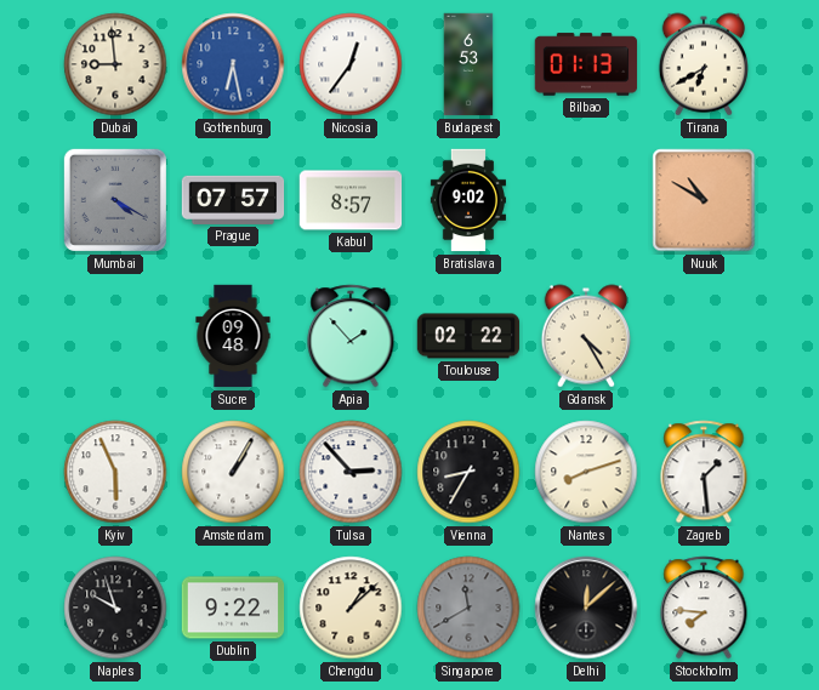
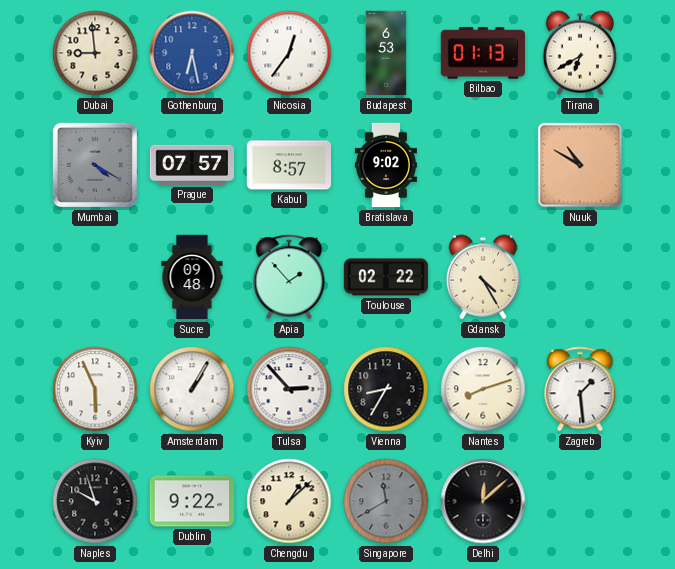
Stockholm: 7:46 -> none
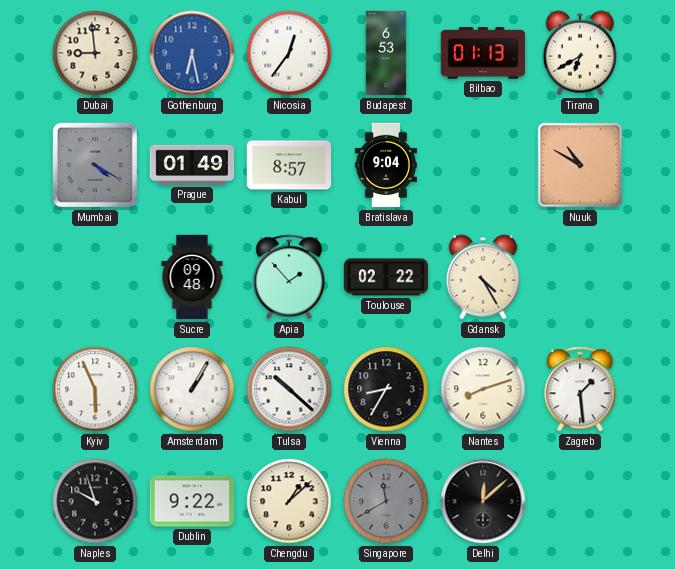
Prague: 07:57 -> 01:49
Bratislava: 9:02 -> 9:04
Tulsa: 2:53 -> 10:22
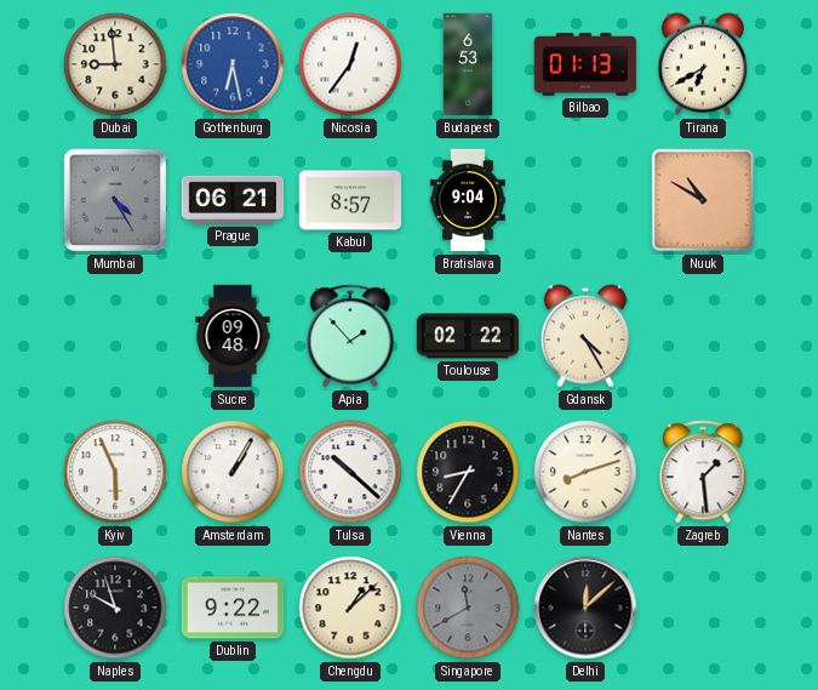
Mumbai: 4:20 -> 4:25
Prague: 01:49 -> 06:21
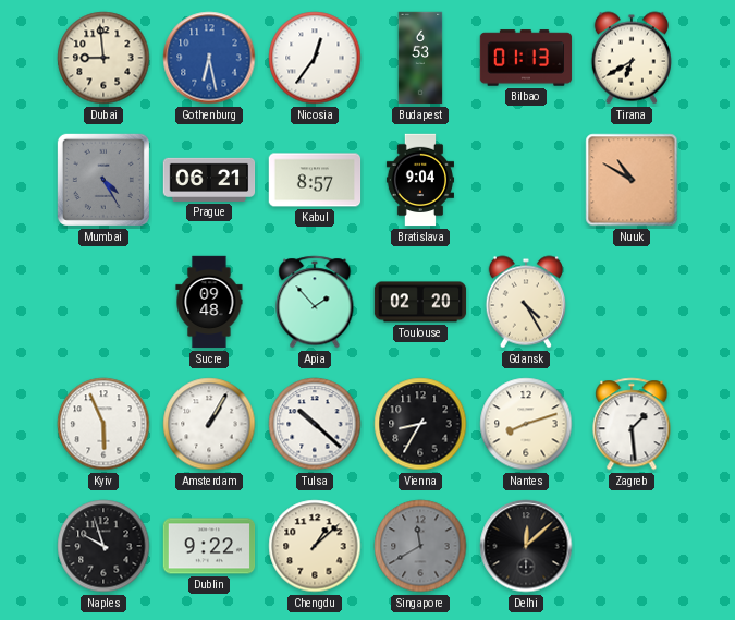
Toulouse: 02:22 -> 02:20
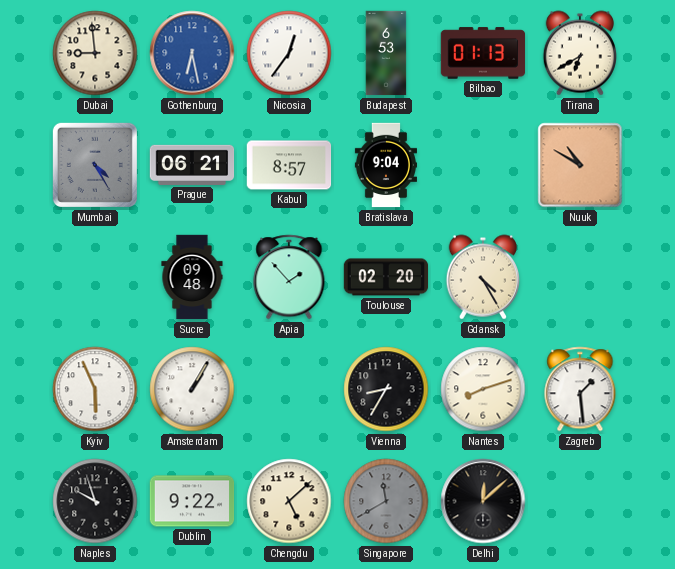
Tulsa: 10:22 -> none
Chengdu: 1:08 -> 5:08
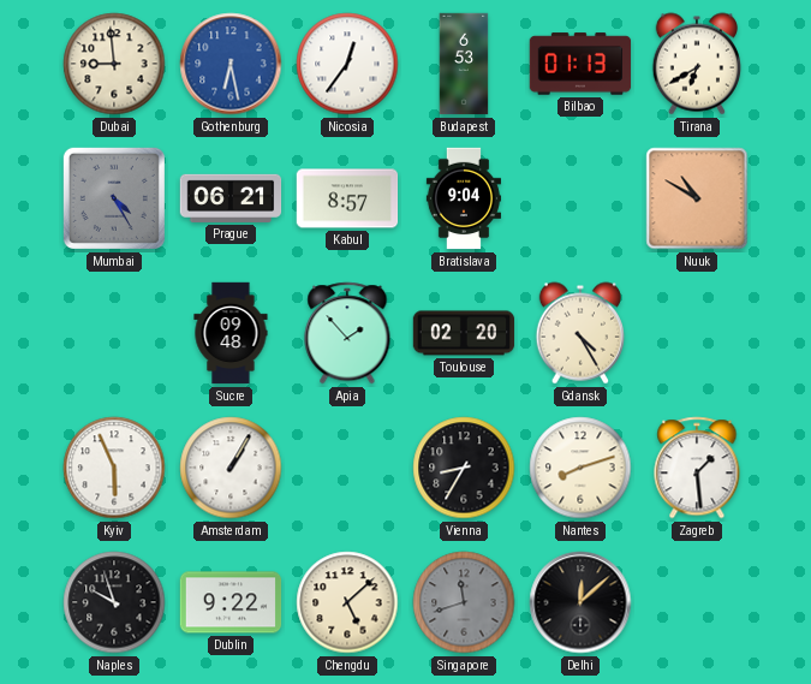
Singapore: 11:40 -> 11:42
